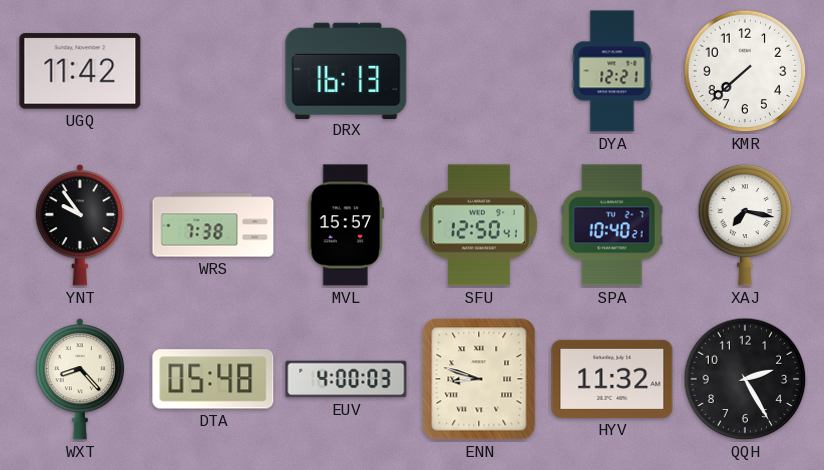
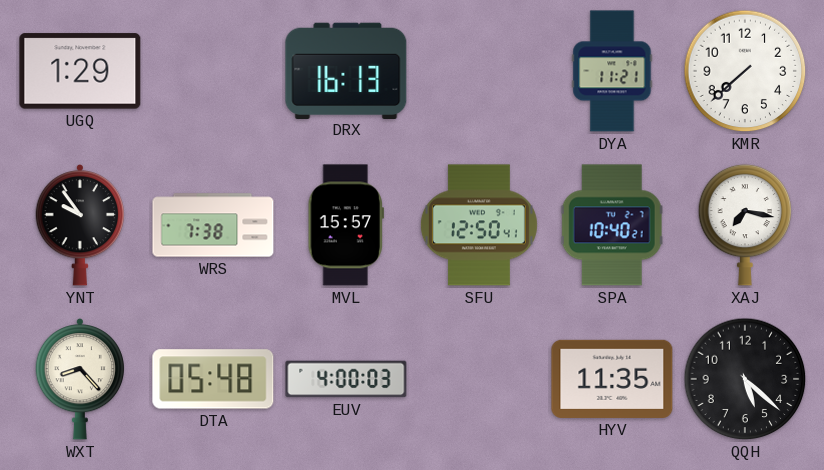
UGQ: 11:42 -> 1:29
DYA: 12:21 -> 11:21
ENN: 8:48 -> none
HYV: 11:32 -> 11:35
QQH: 2:25 -> 5:22
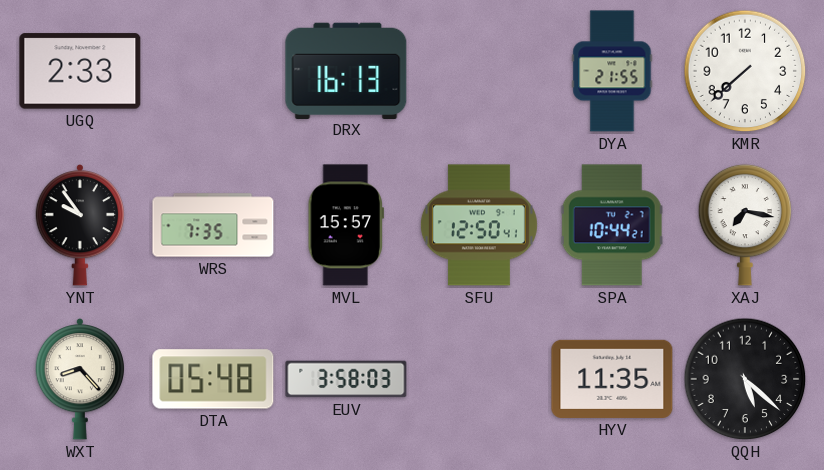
UGQ: 1:29 -> 2:33
DYA: 11:21 -> 21:55
WRS: 7:38 -> 7:35
SPA: 10:40 -> 10:44
EUV: 4:00 -> 3:58
